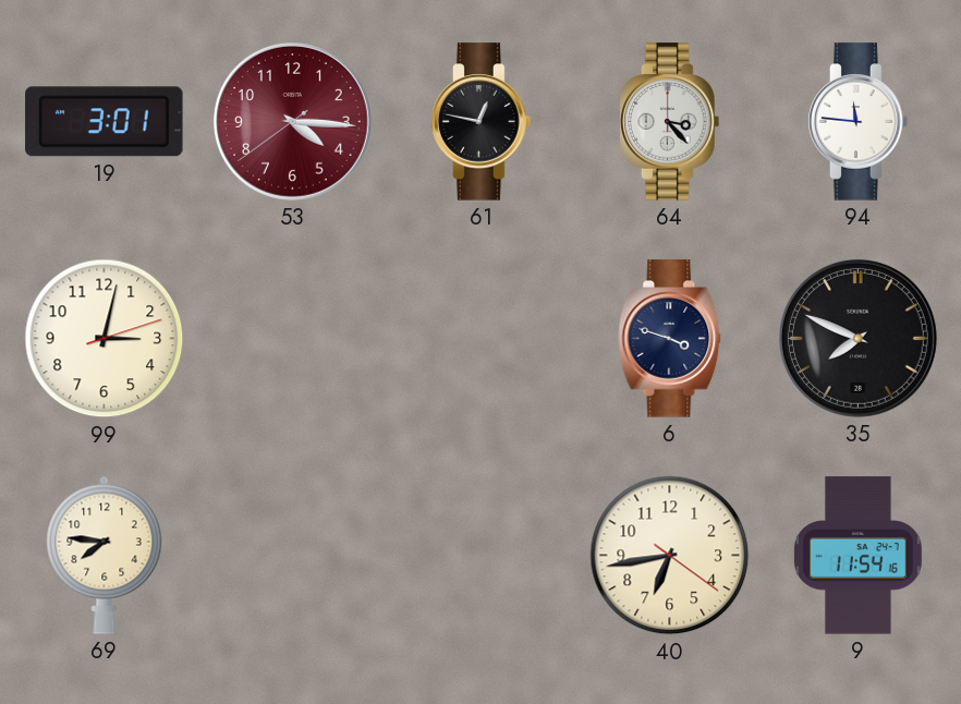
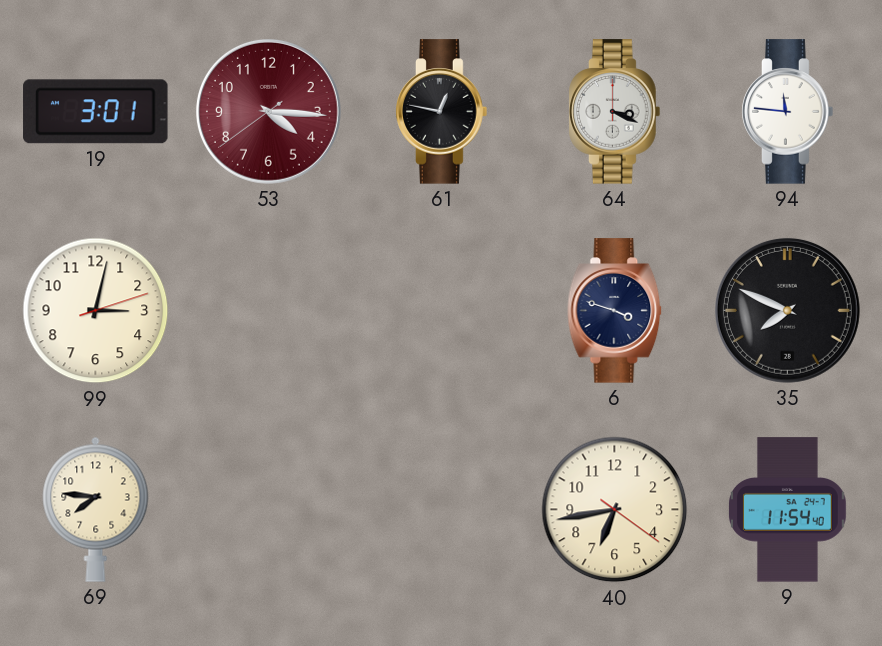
64: 3:23 -> 3:19
9: 11:54:16 -> 11:54:40
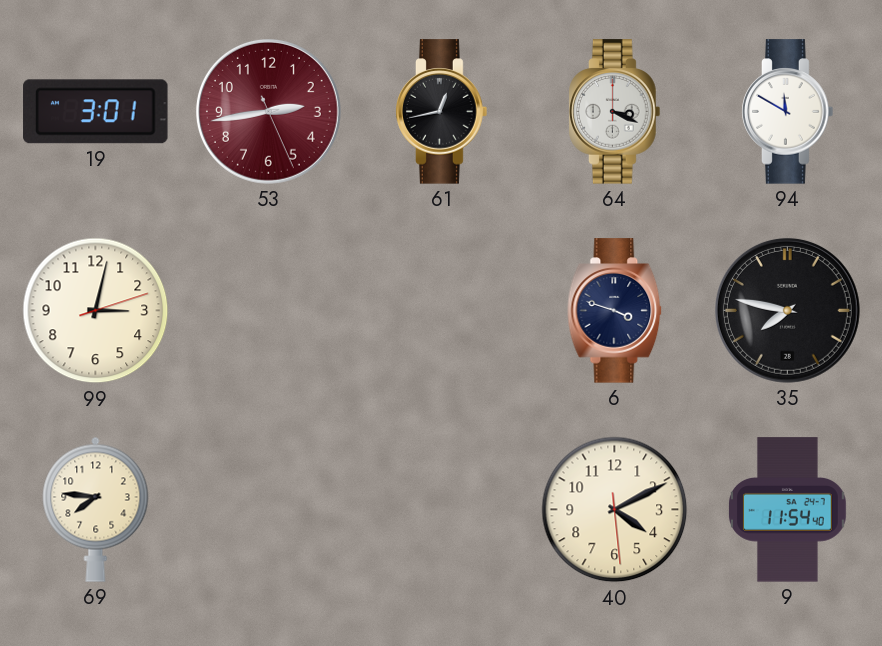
53: 4:15 -> 2:43
61: 12:47 -> 12:43
94: 11:46 -> 11:50
35: 7:49 -> 7:47
40: 6:43 -> 4:10
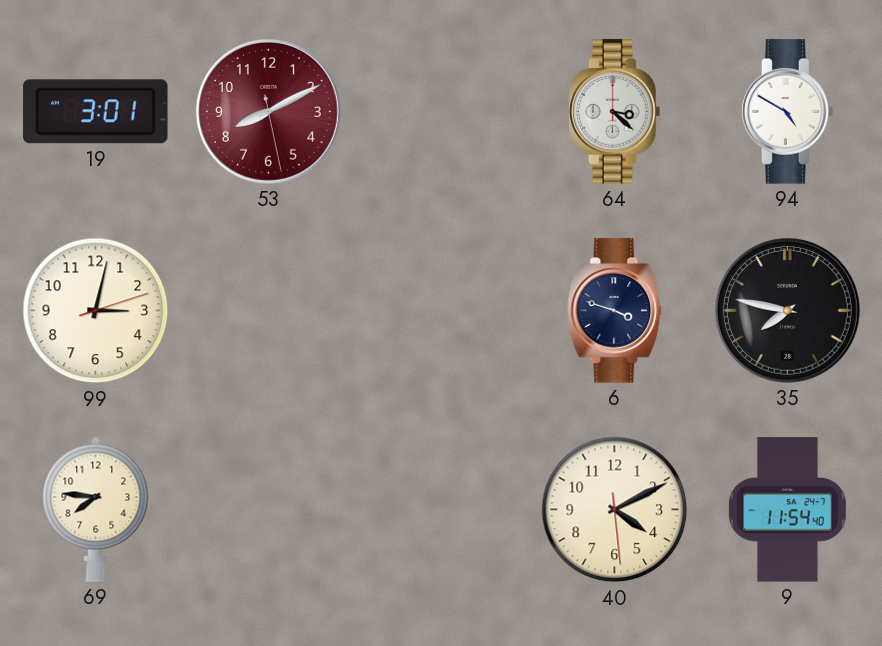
53: 2:43 -> 8:10
61: 12:43 -> none
64: 3:19 -> 3:22
94: 11:50 -> 4:50
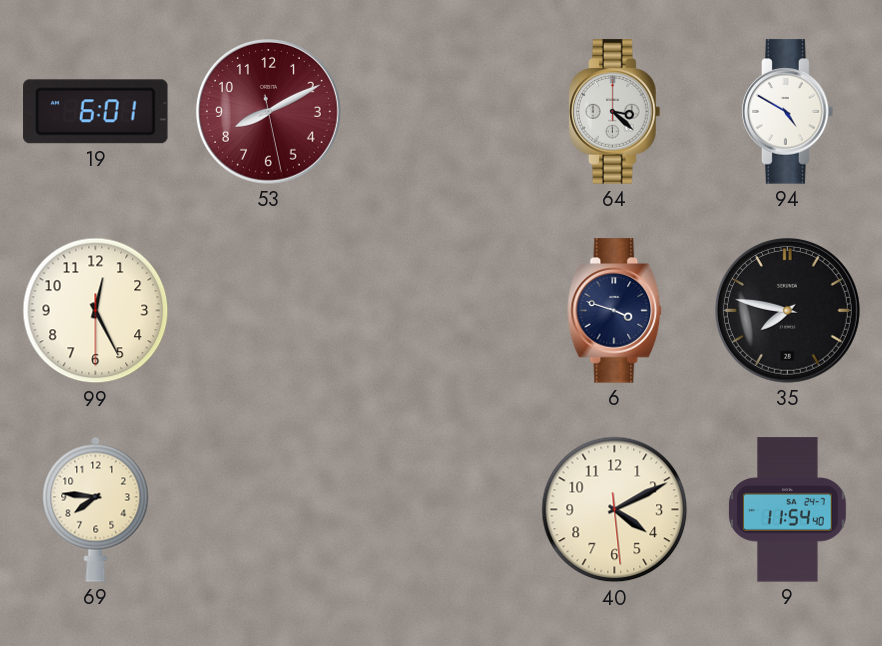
19: 3:01 -> 6:01
99: 3:02 -> 12:25
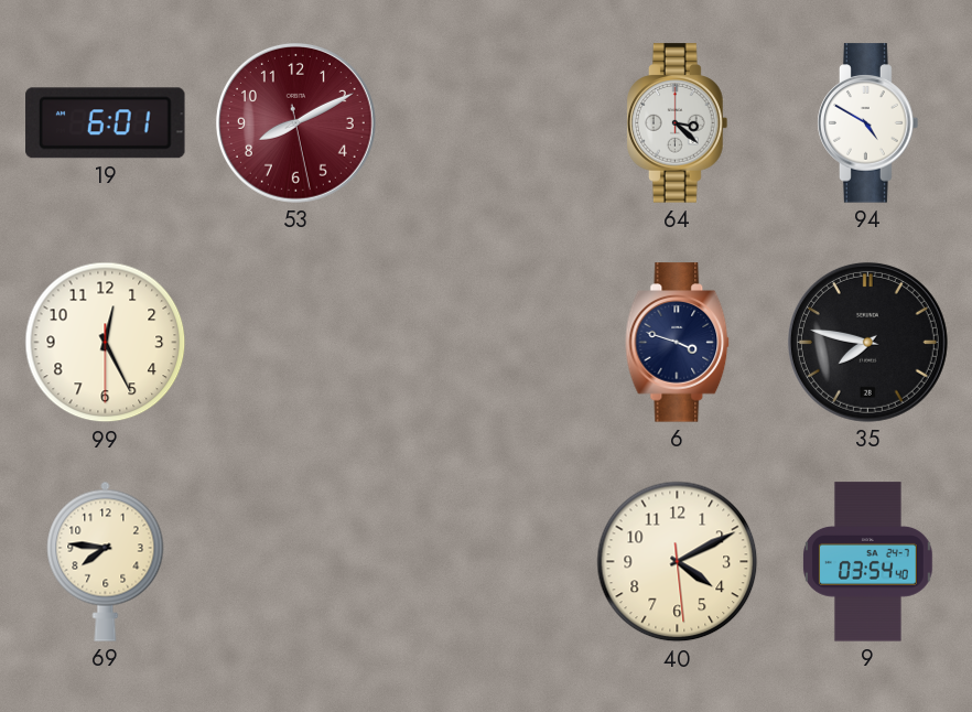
9: 11:54 -> 03:54
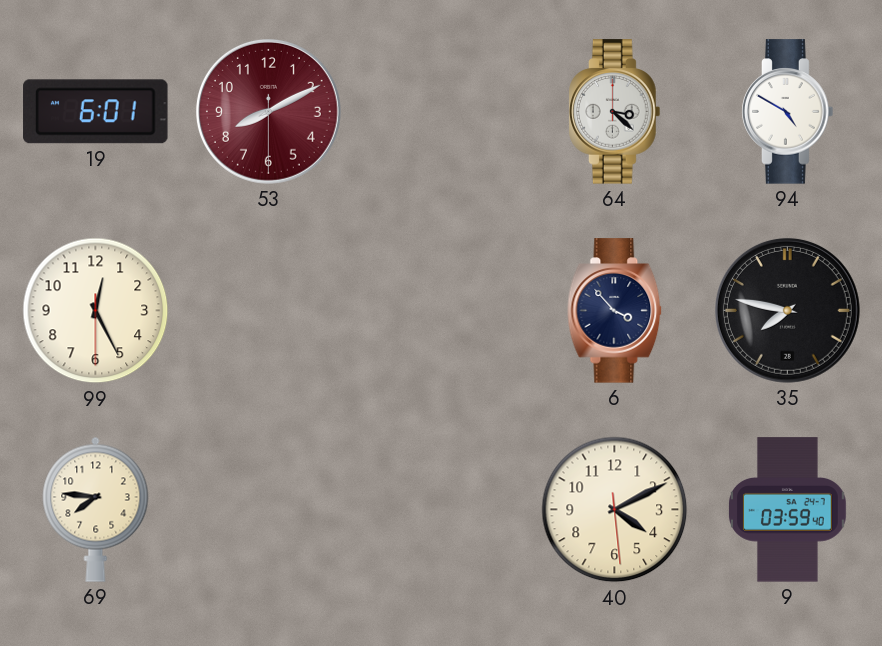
53: 8:10:28 -> 8:10:30
6: 3:48 -> 3:53
9: 03:54 -> 03:59
